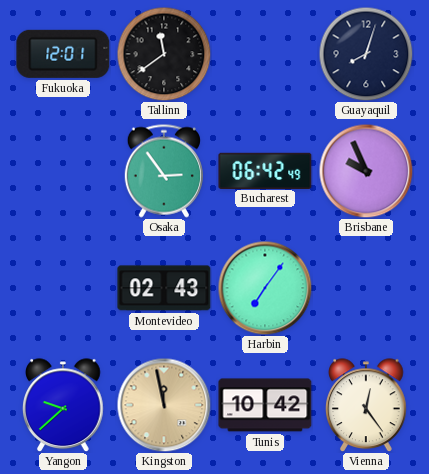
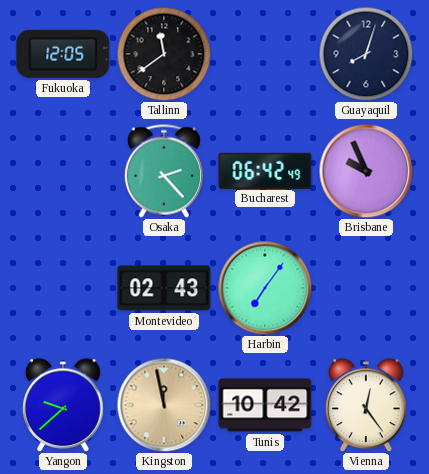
Fukuoka: 12:01 -> 12:05
Osaka: 2:54 -> 2:23
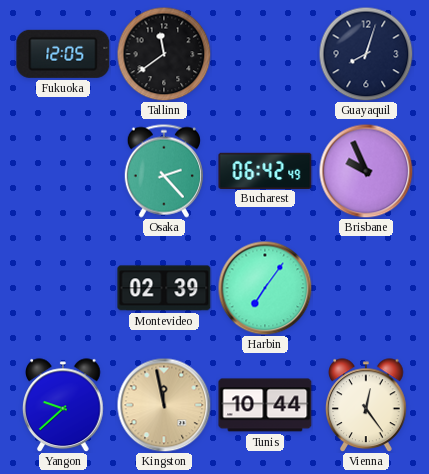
Montevideo: 02:43 -> 02:39
Tunis: 10:42 -> 10:44
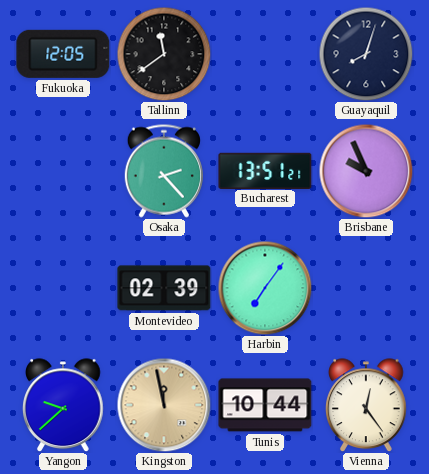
Bucharest: 06:42 -> 13:51
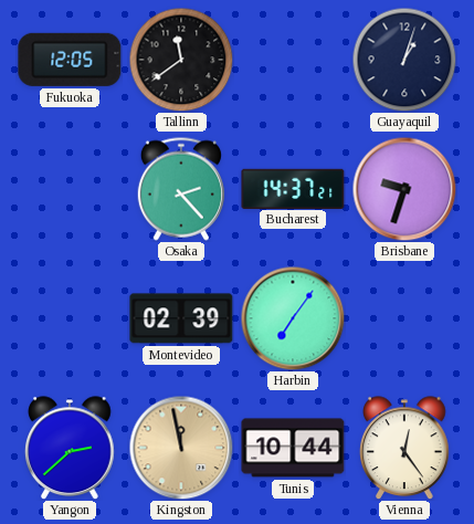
Guayaquil: 8:03 -> 1:03
Bucharest: 13:51 -> 14:37
Brisbane: 9:56 -> 9:33
Yangon: 9:38 -> 2:38
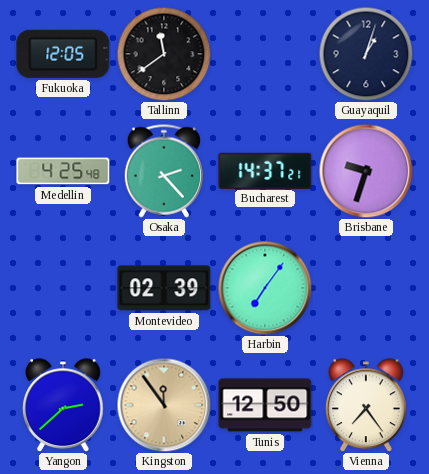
Medellin: none -> 4:25
Kingston: 11:58 -> 11:54
Tunis: 10:44 -> 12:50
Vienna: 12:24 -> 7:24
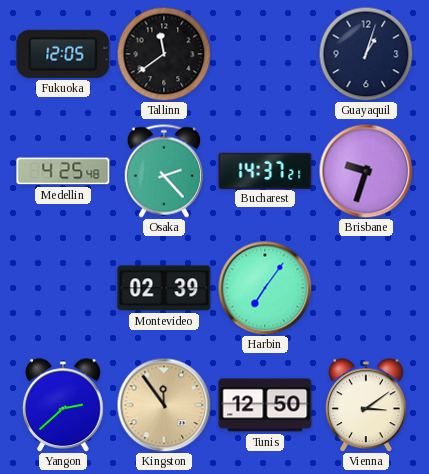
Vienna: 7:24 -> 3:09
